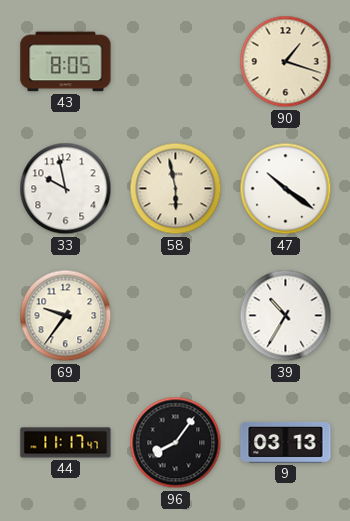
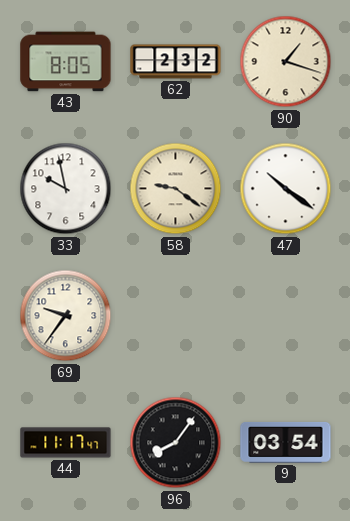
62: none -> 2:32
58: 5:58 -> 9:21
39: 10:35 -> none
9: 03:13 -> 03:54
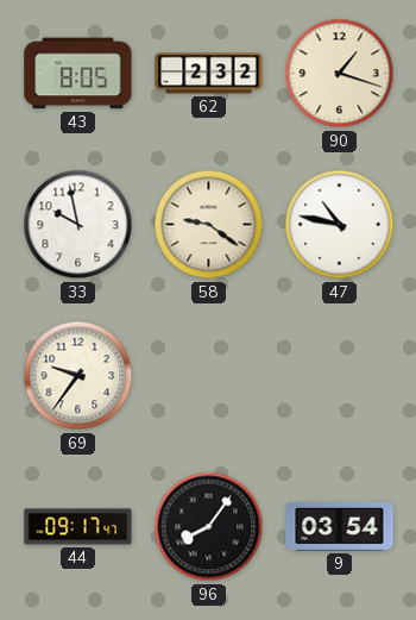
47: 10:21 -> 10:47
44: 11:17 -> 09:17
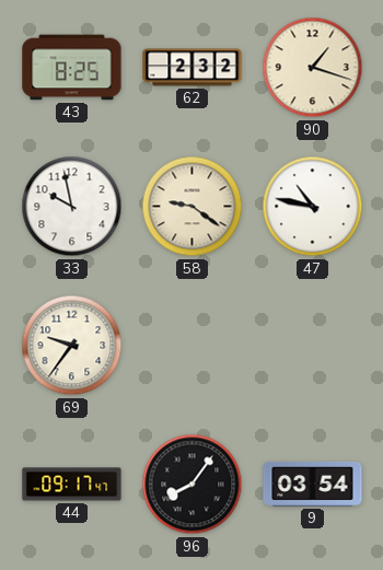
43: 8:05 -> 8:25
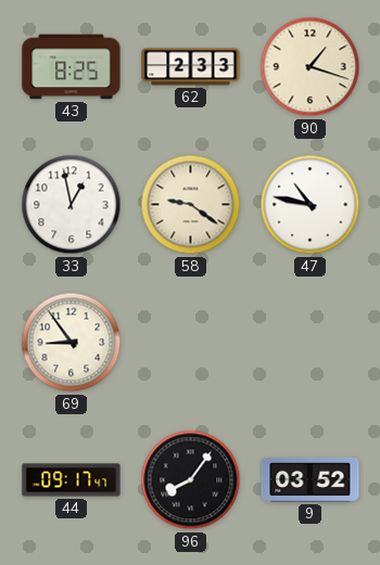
62: 2:32 -> 2:33
33: 9:58 -> 12:58
69: 9:36 -> 8:54
9: 03:54 -> 03:52
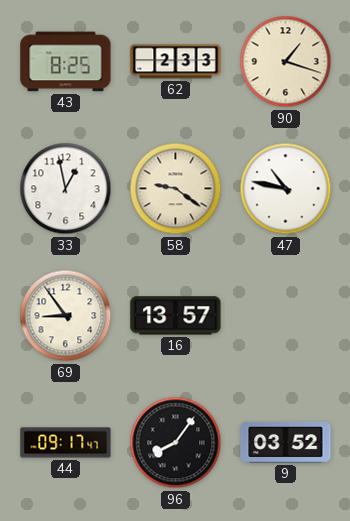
16: none -> 13:57
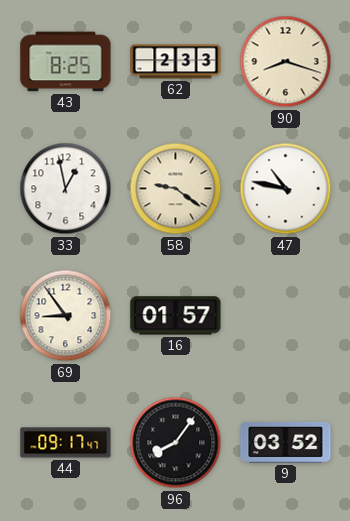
90: 1:18 -> 8:18
16: 13:57 -> 01:57
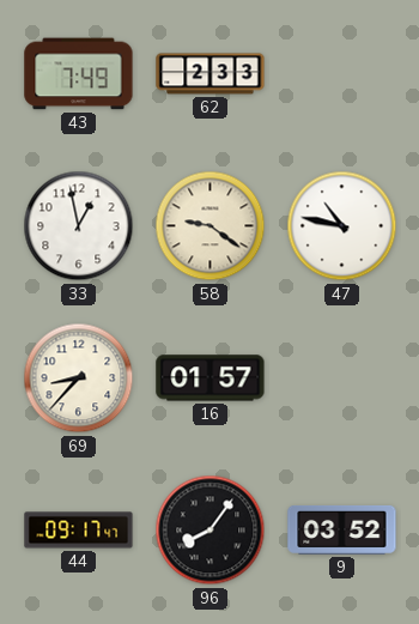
43: 8:25 -> 7:49
90: 8:18 -> none
69: 8:54 -> 8:37
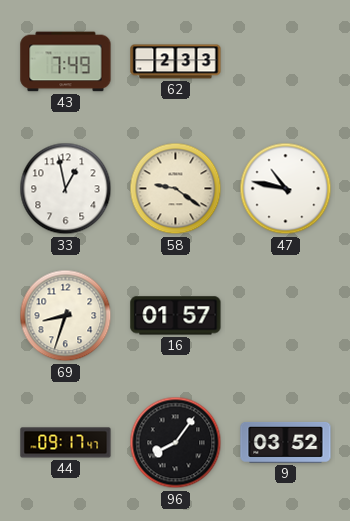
69: 8:37 -> 8:33
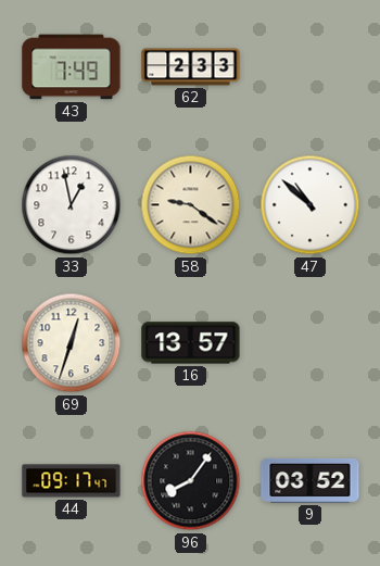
47: 10:47 -> 10:52
69: 8:33 -> 12:33
16: 01:57 -> 13:57
